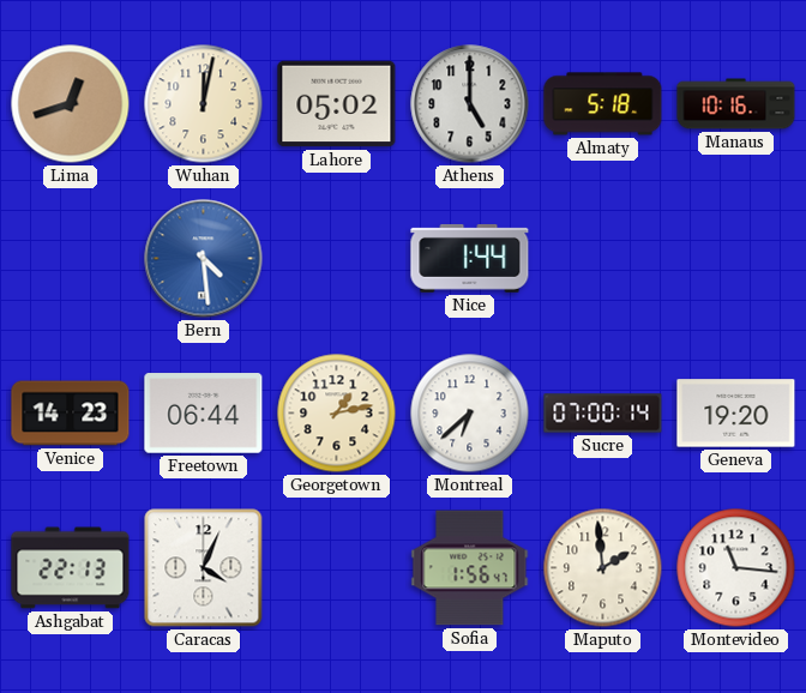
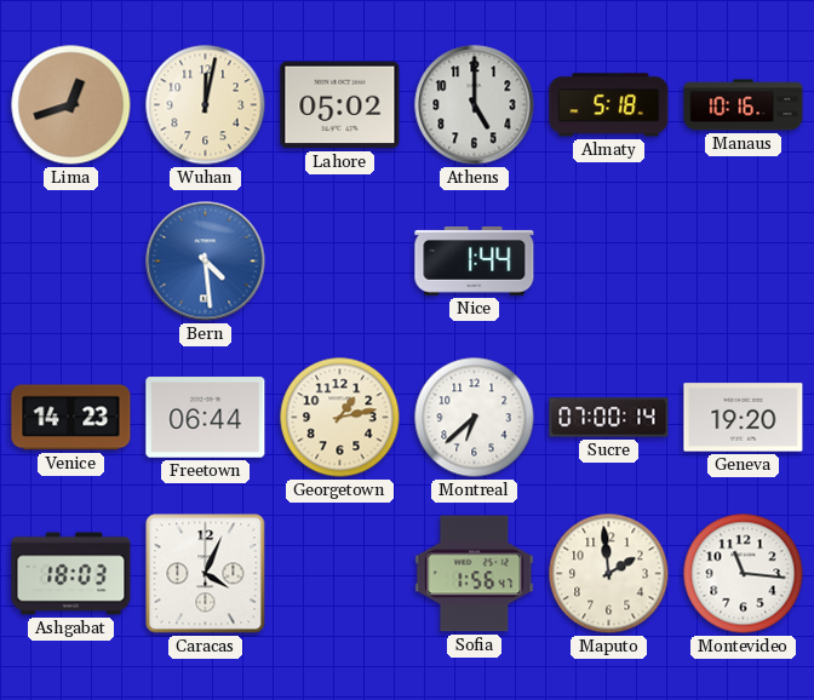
Ashgabat: 22:13 -> 18:03
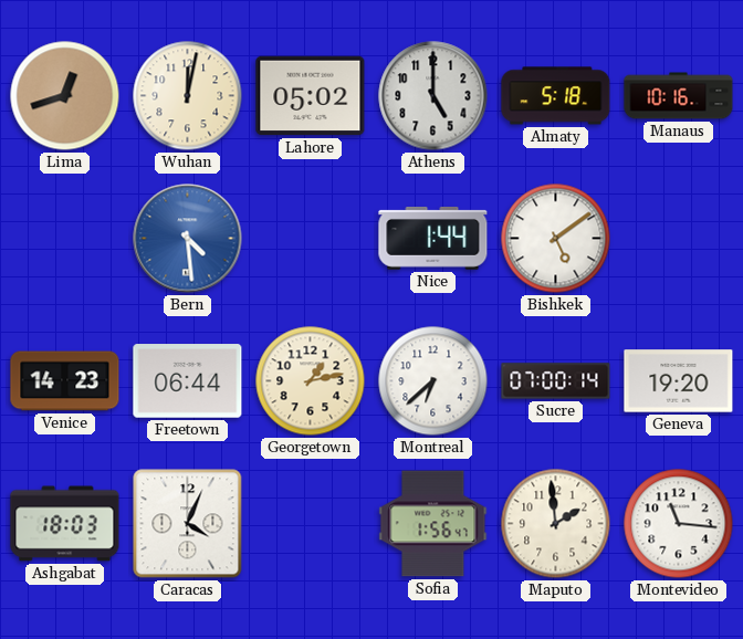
Bishkek: none -> 5:09
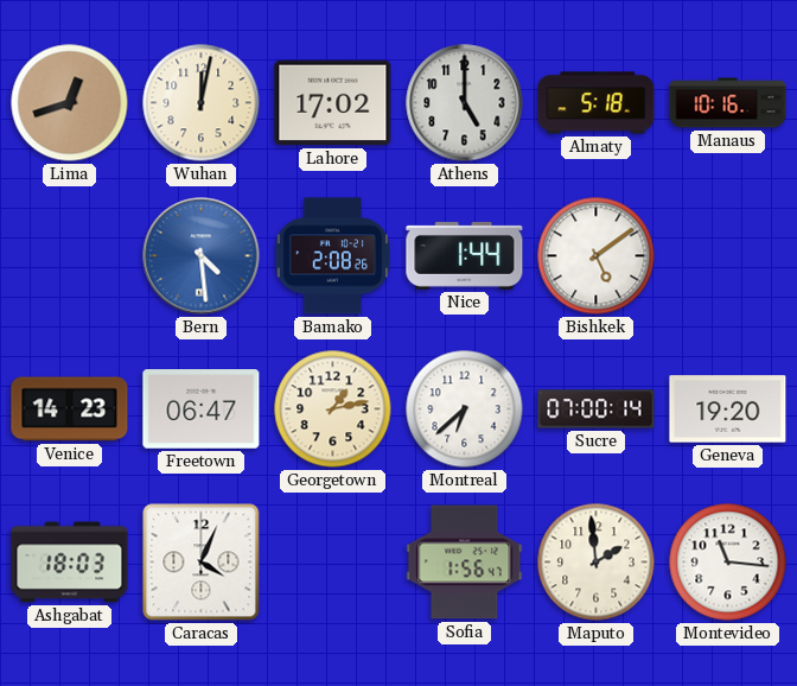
Lahore: 05:02 -> 17:02
Bamako: none -> 2:08
Freetown: 06:44 -> 06:47
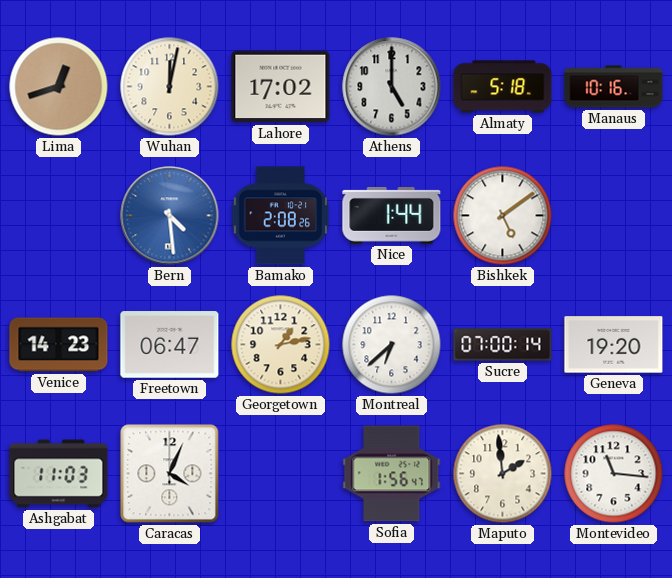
Ashgabat: 18:03 -> 11:03
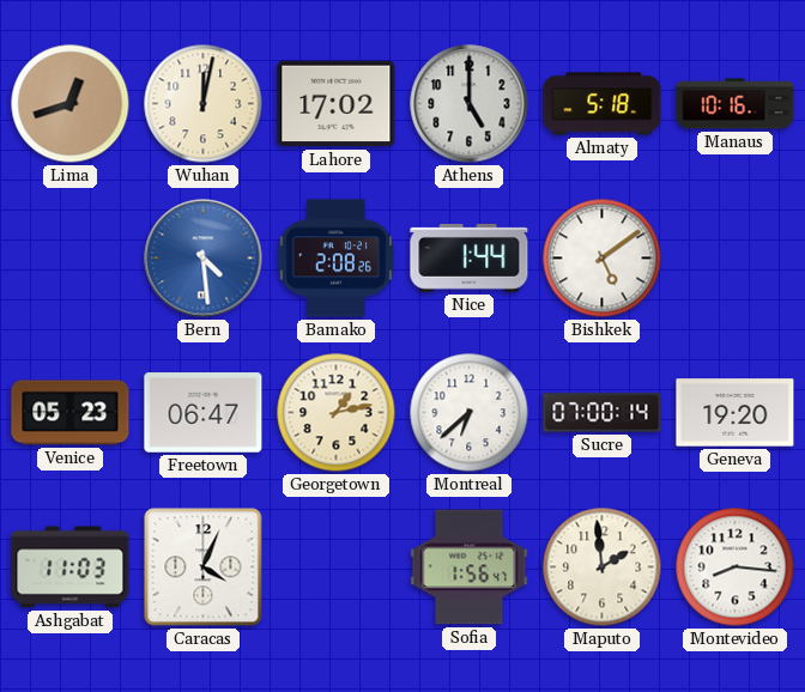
Venice: 14:23 -> 05:23
Montevideo: 11:16 -> 8:16
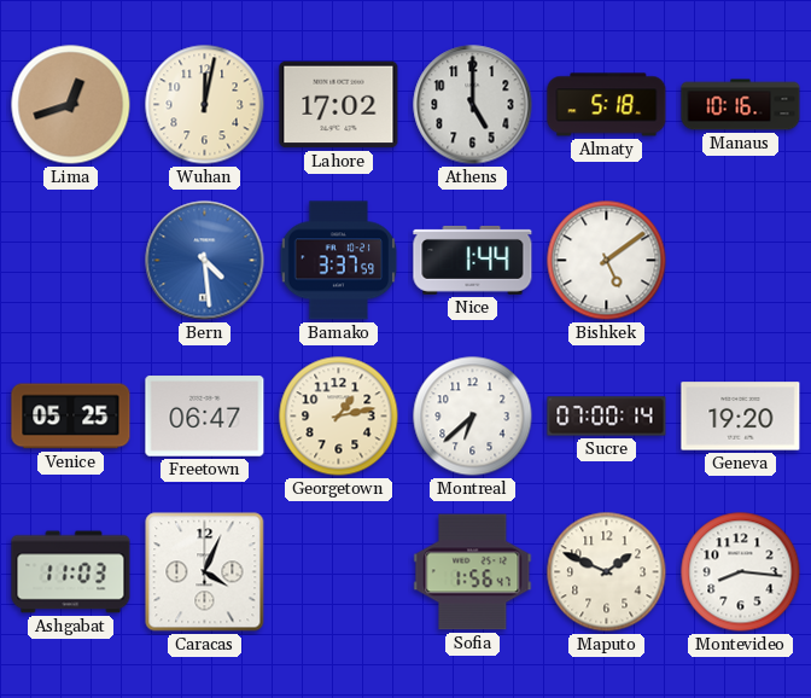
Bamako: 2:08 -> 3:37
Venice: 05:23 -> 05:25
Maputo: 1:59 -> 1:49
